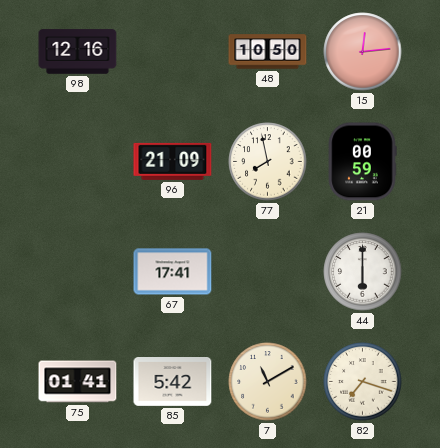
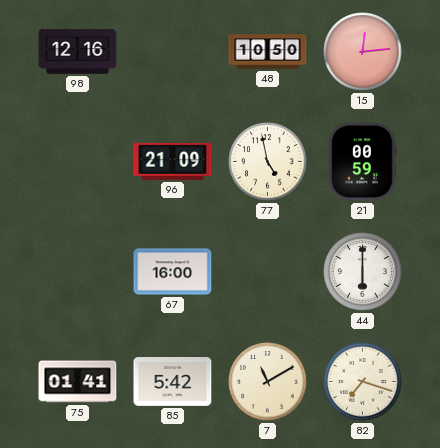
77: 7:58 -> 4:58
67: 17:41 -> 16:00
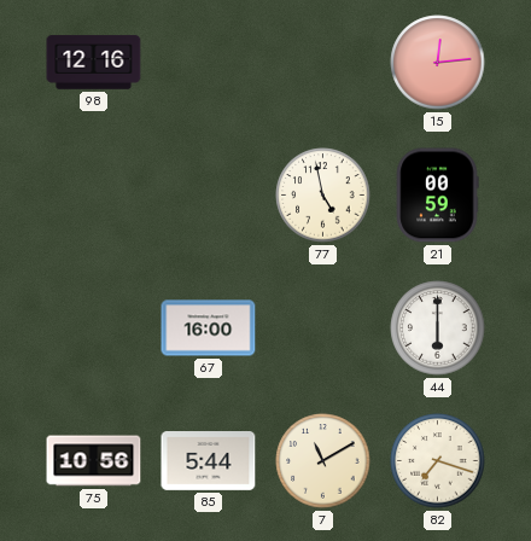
48: 10:50 -> none
96: 21:09 -> none
75: 01:41 -> 10:56
85: 5:42 -> 5:44
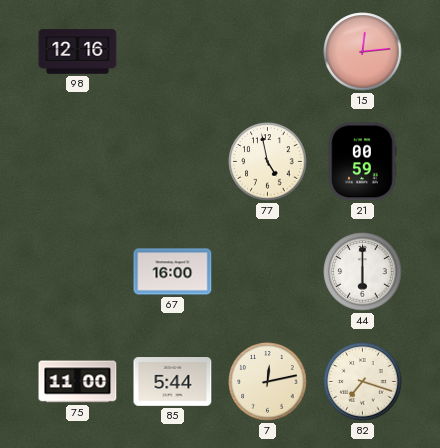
75: 10:56 -> 11:00
7: 11:10 -> 12:13
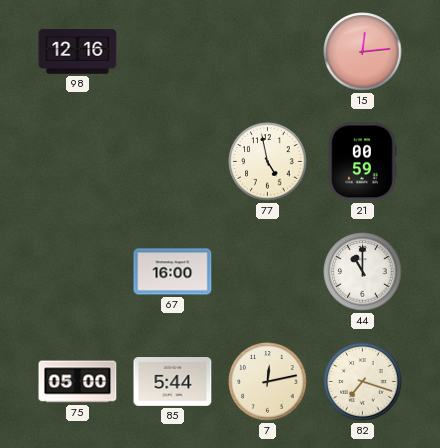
44: 6:00 -> 11:00
75: 11:00 -> 05:00
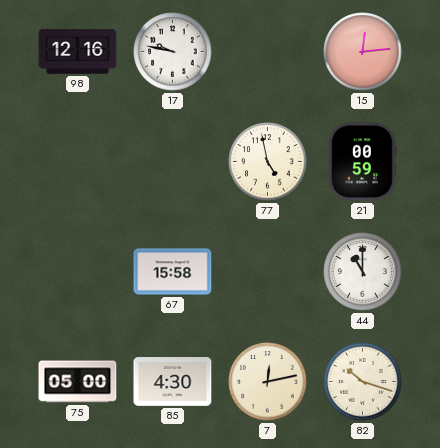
17: none -> 9:47
67: 16:00 -> 15:58
85: 5:44 -> 4:30
82: 7:18 -> 10:18
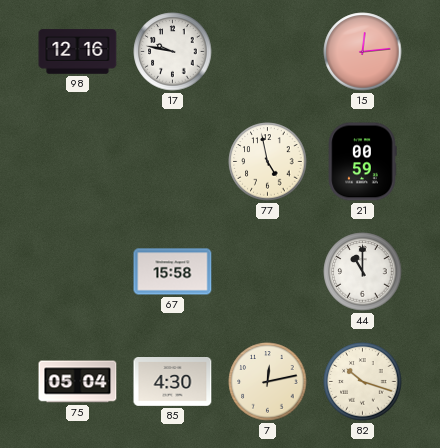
75: 05:00 -> 05:04
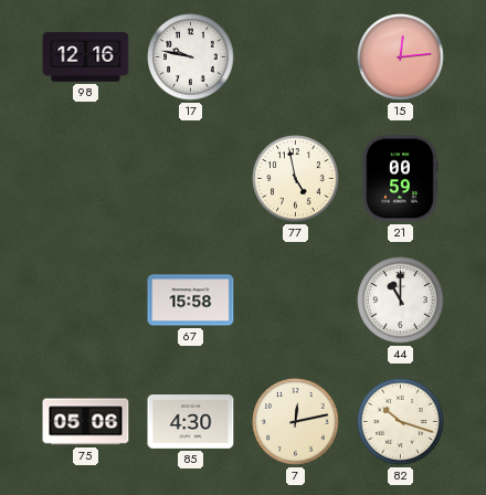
75: 05:04 -> 05:06
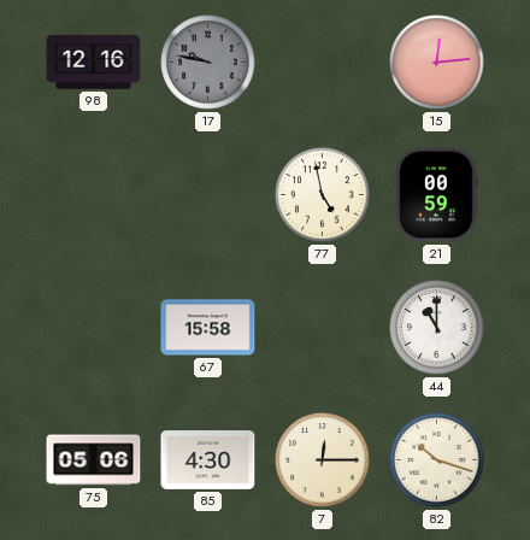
17 dial: white -> grey
7: 12:13 -> 12:15
